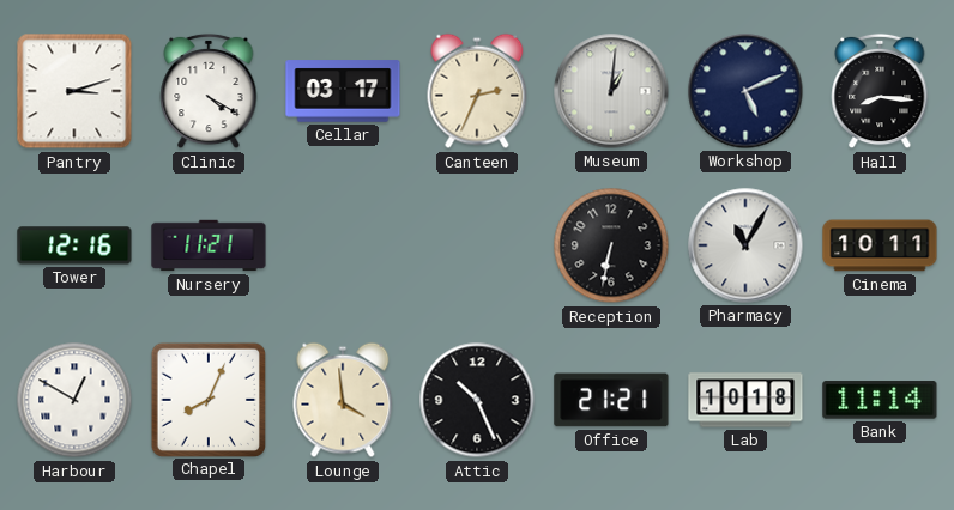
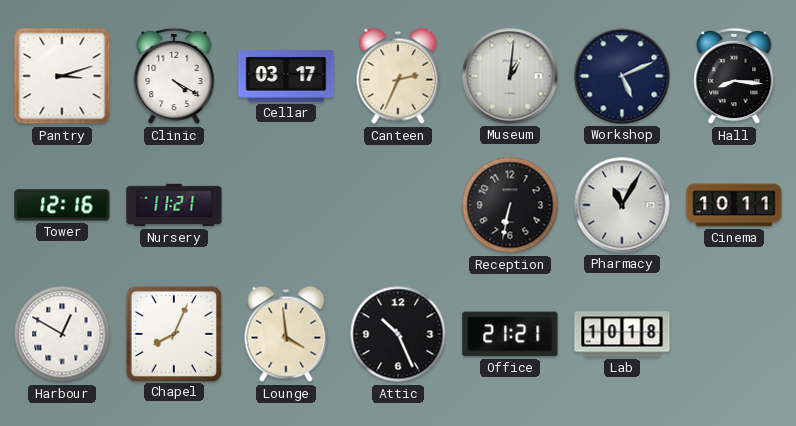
Bank: 11:14 -> none
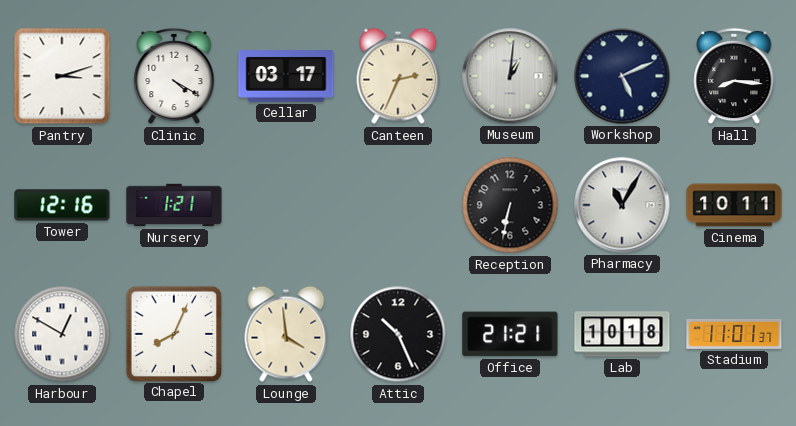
Nursery: 11:21 -> 1:21
Stadium: none -> 11:01
